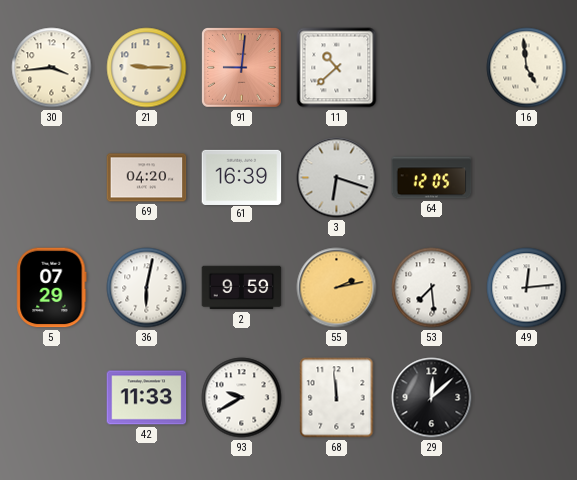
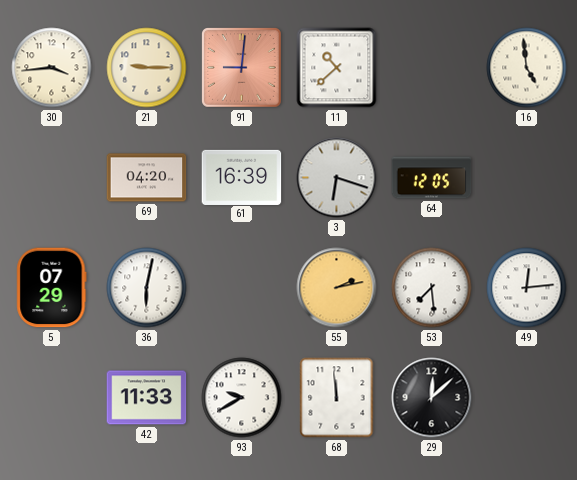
2: 9:59 -> none
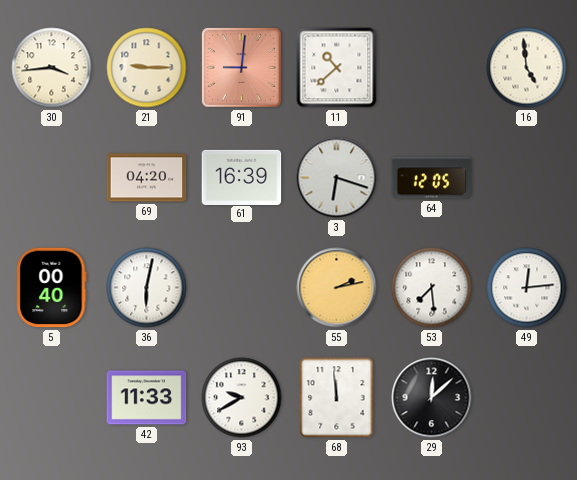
5: 07:29 -> 00:40
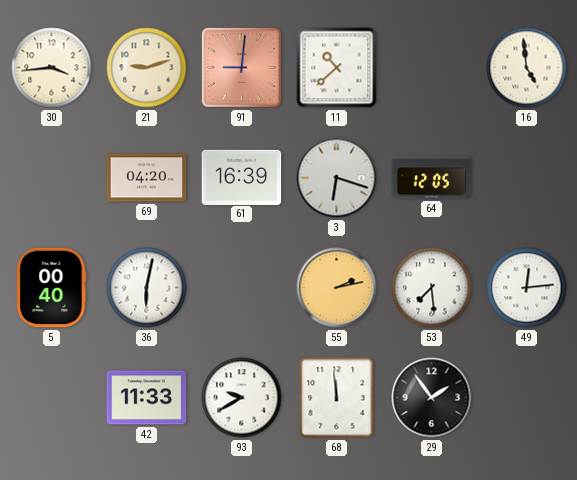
21: 9:15 -> 9:12
29: 12:08 -> 1:54
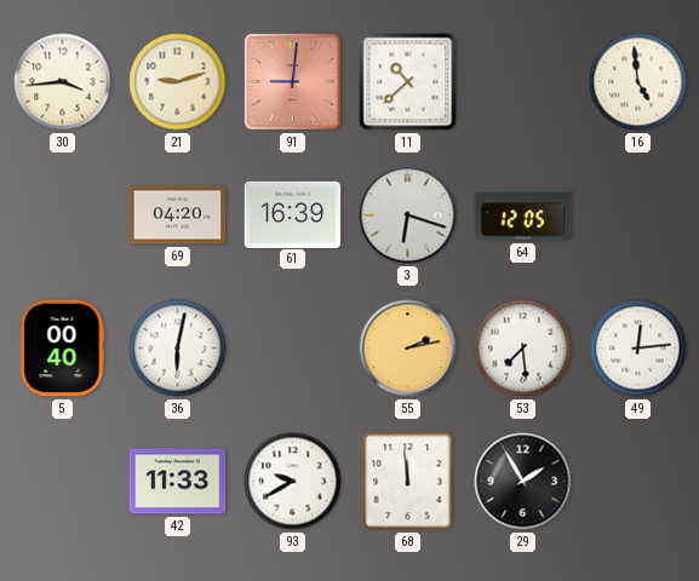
29: 1:54 -> 1:55
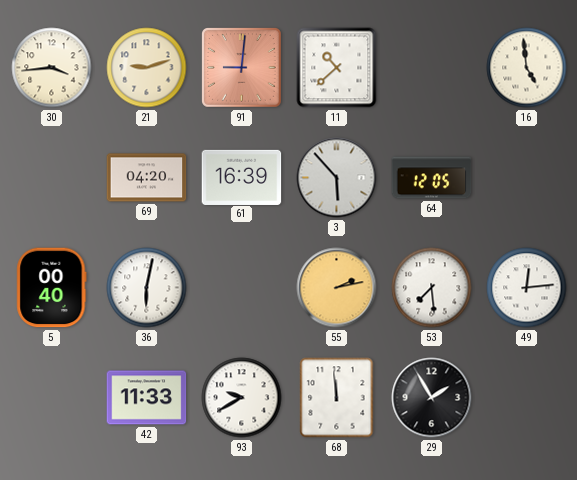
3: 6:18 -> 5:53
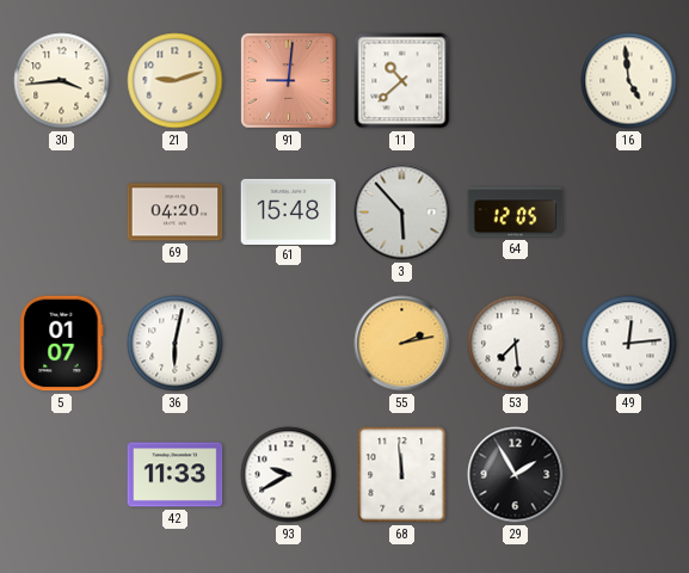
61: 16:39 -> 15:48
5: 00:40 -> 01:07
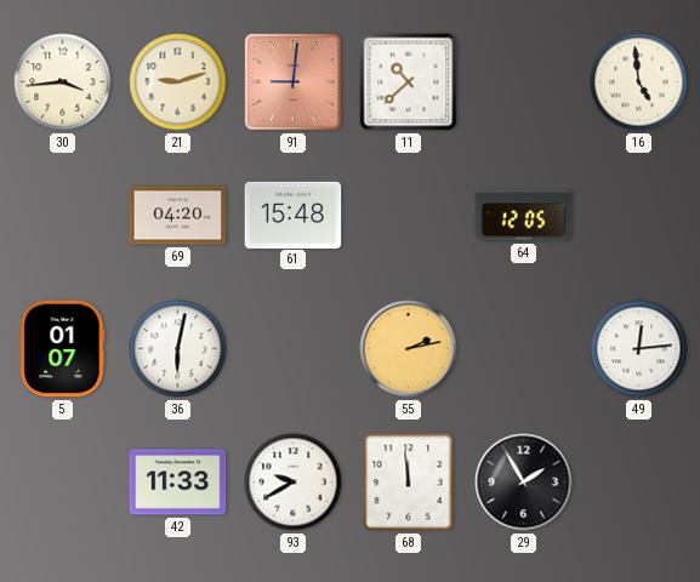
3: 5:53 -> none
53: 7:29 -> none
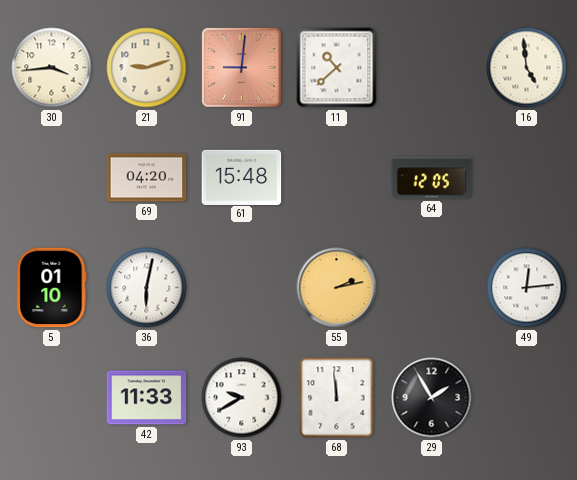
5: 01:07 -> 01:10
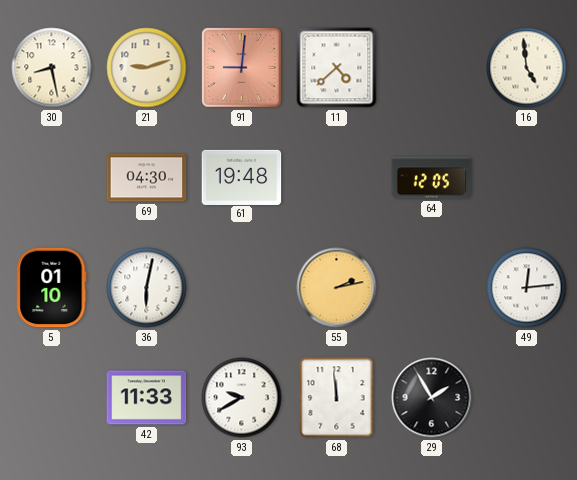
30: 3:44 -> 8:28
11: 10:38 -> 4:38
69: 04:20 -> 04:30
61: 15:48 -> 19:48
